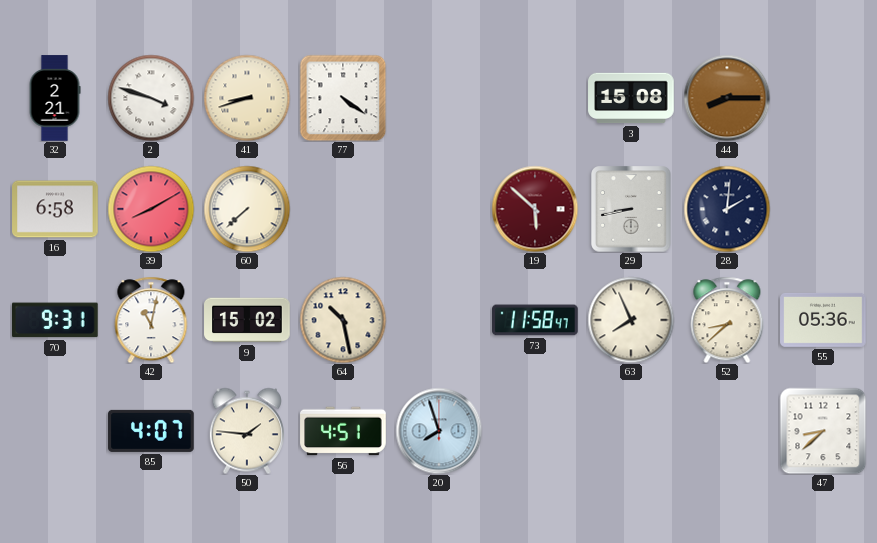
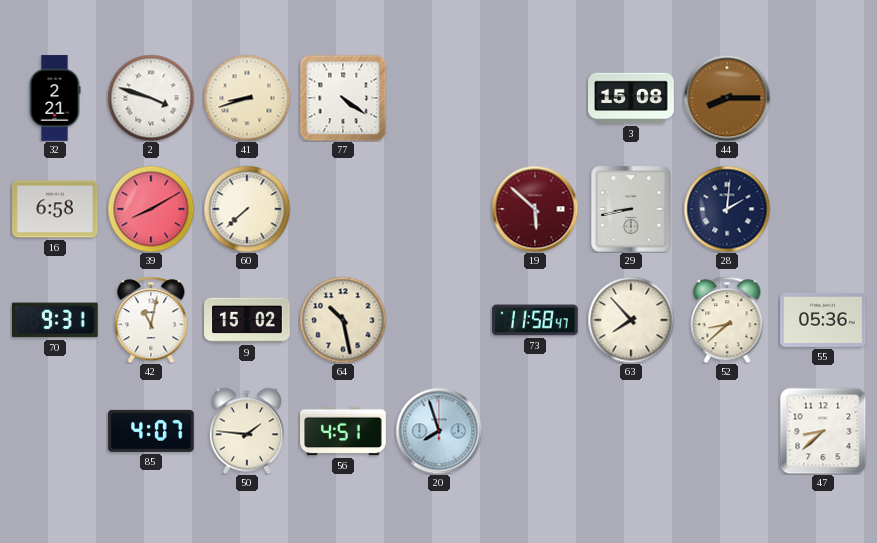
63: 7:56 -> 7:53
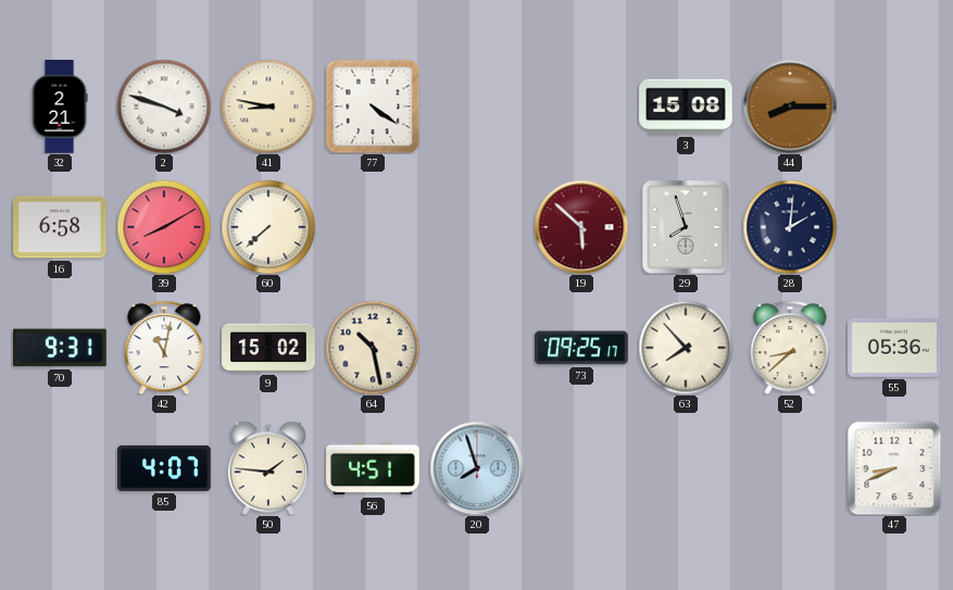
41: 8:42 -> 8:47
29: 8:43 -> 7:57
73: 11:58 -> 09:25
47: 8:38 -> 8:41
